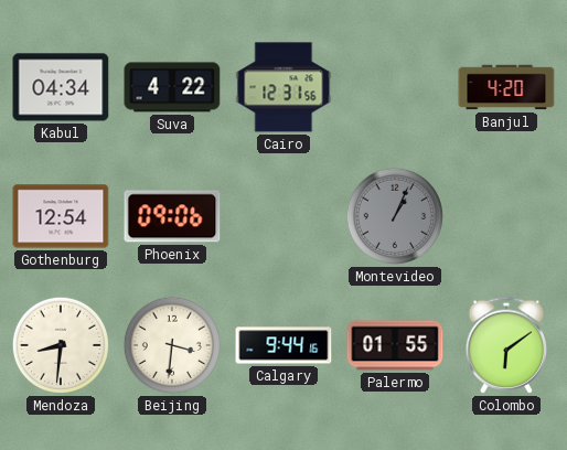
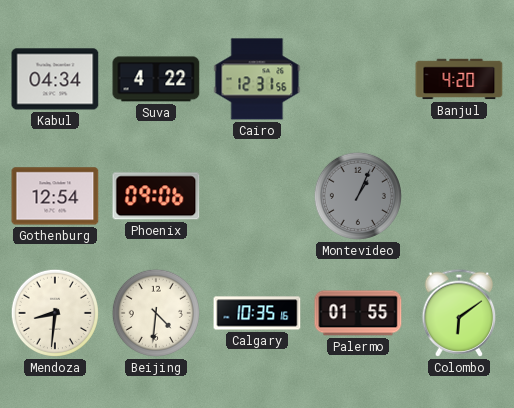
Beijing: 3:31 -> 4:31
Calgary: 9:44 -> 10:35
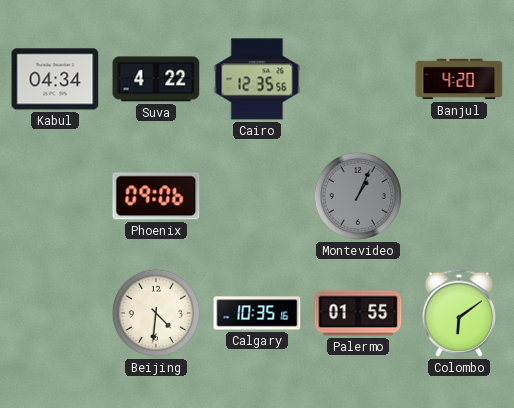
Cairo: 12:31 -> 12:35
Gothenburg: 12:54 -> none
Mendoza: 8:31 -> none
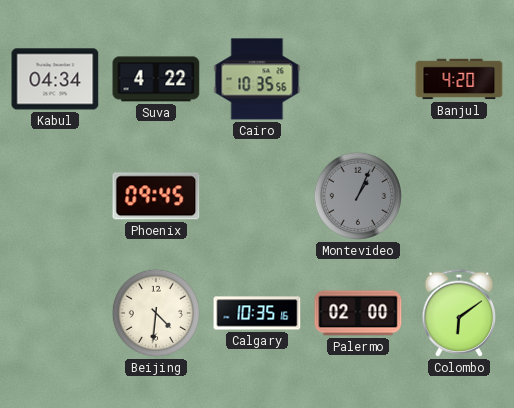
Cairo: 12:35 -> 10:35
Phoenix: 09:06 -> 09:45
Palermo: 01:55 -> 02:00
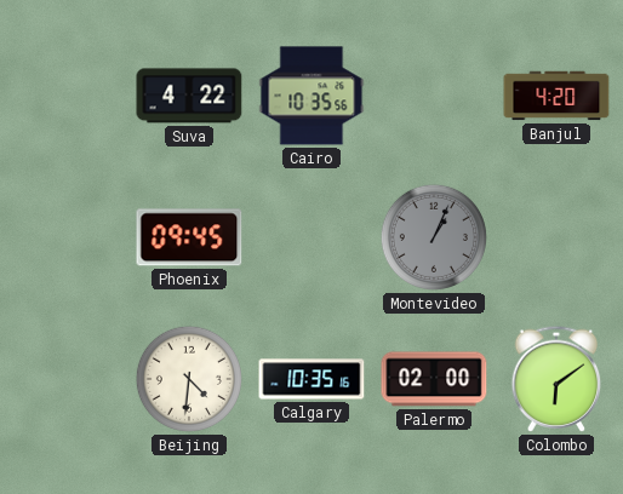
Kabul: 04:34 -> none
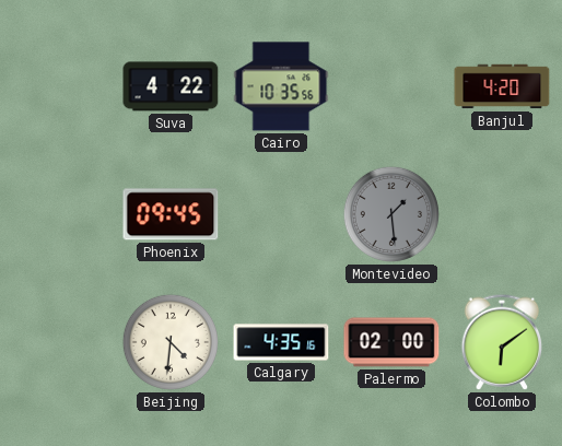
Montevideo: 1:04 -> 1:29
Calgary: 10:35 -> 4:35
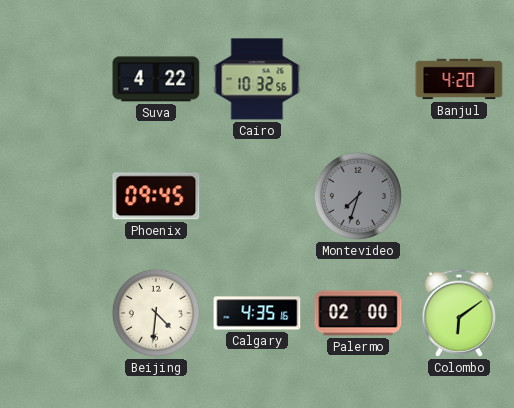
Cairo: 10:35 -> 10:32
Montevideo: 1:29 -> 7:33
